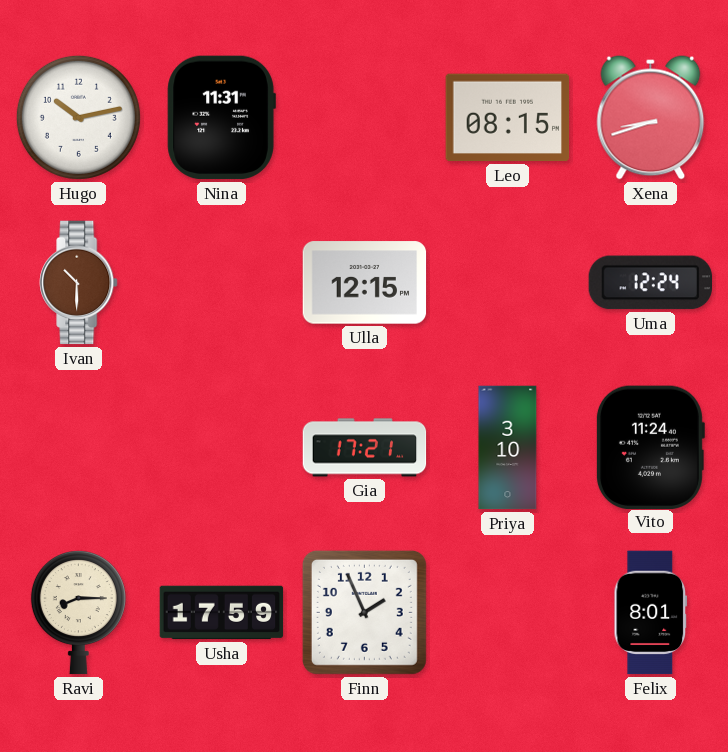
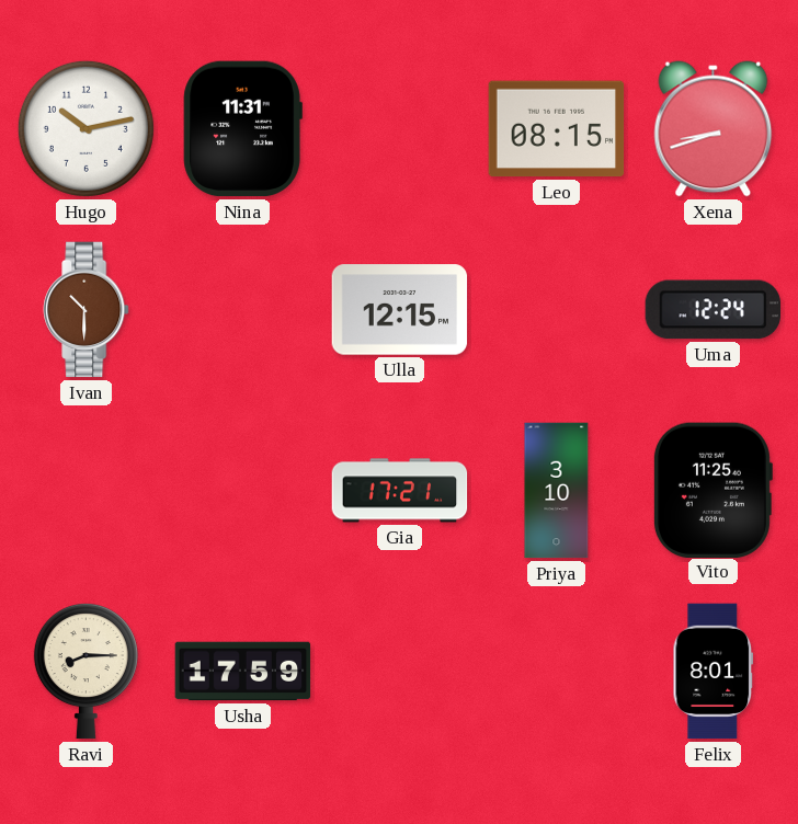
Vito: 11:24 -> 11:25
Finn: 1:56 -> none
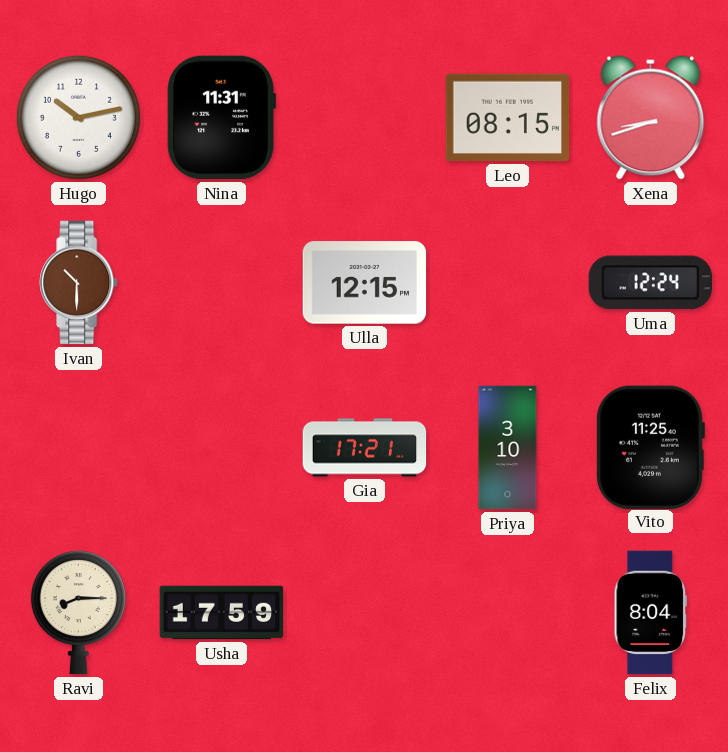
Felix: 8:01 -> 8:04
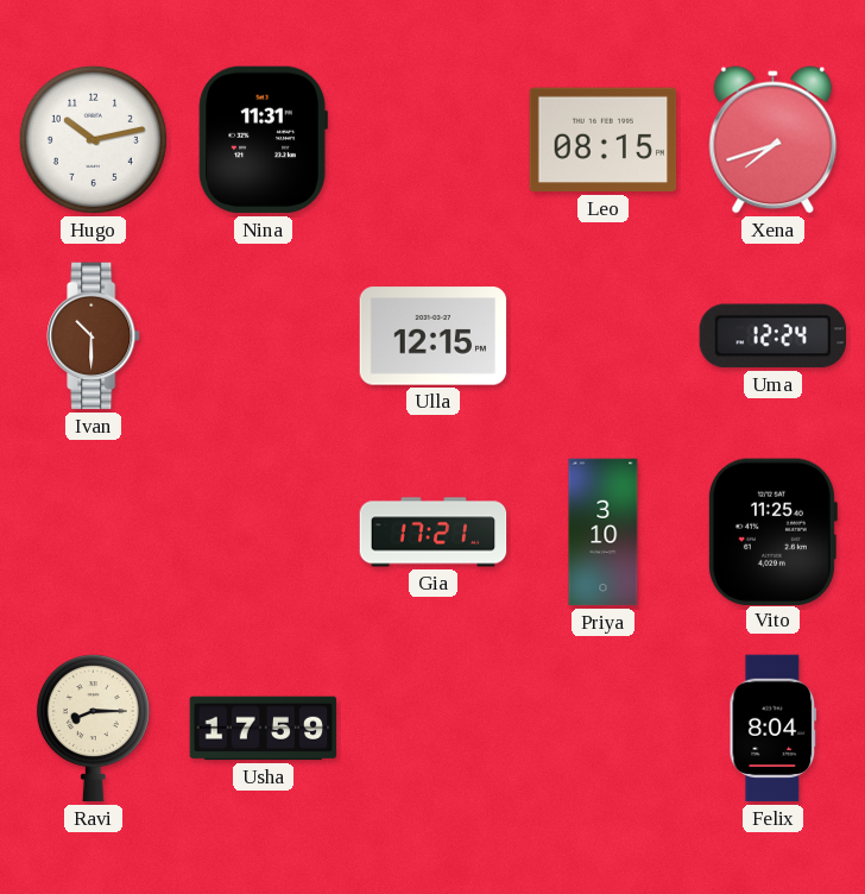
Xena: 8:42 -> 7:42
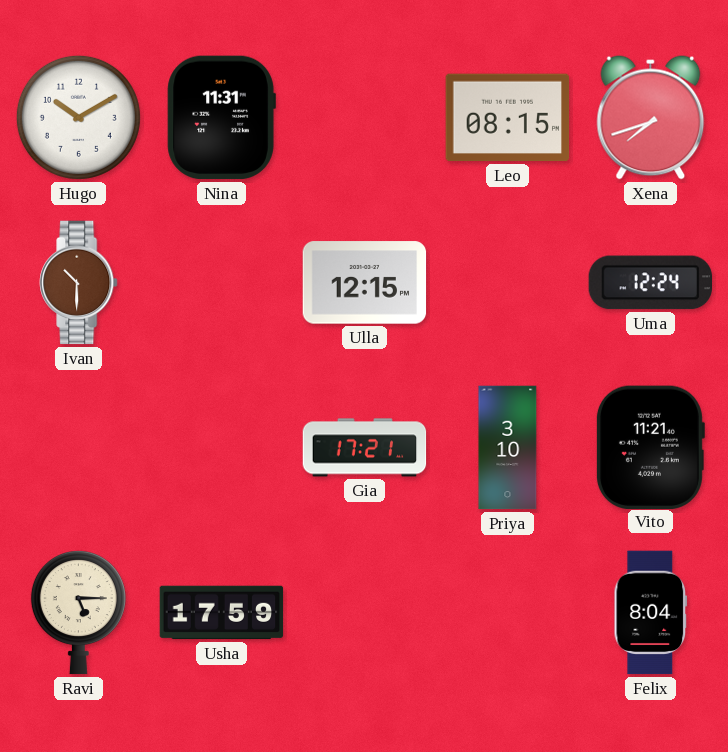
Hugo: 10:13 -> 10:10
Vito: 11:25 -> 11:21
Ravi: 8:15 -> 5:15
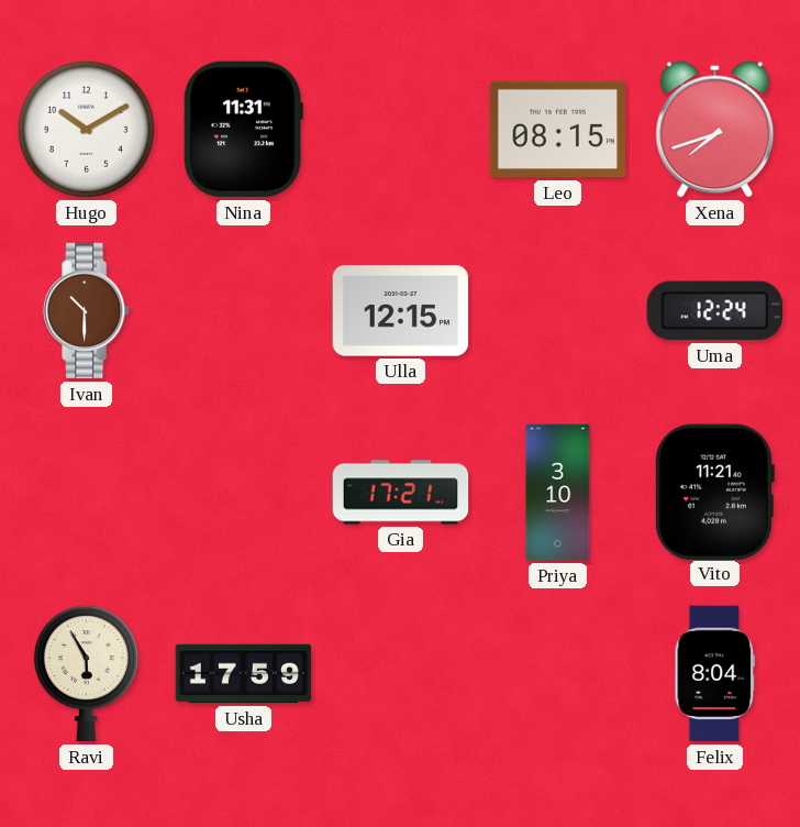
Ravi: 5:15 -> 5:55
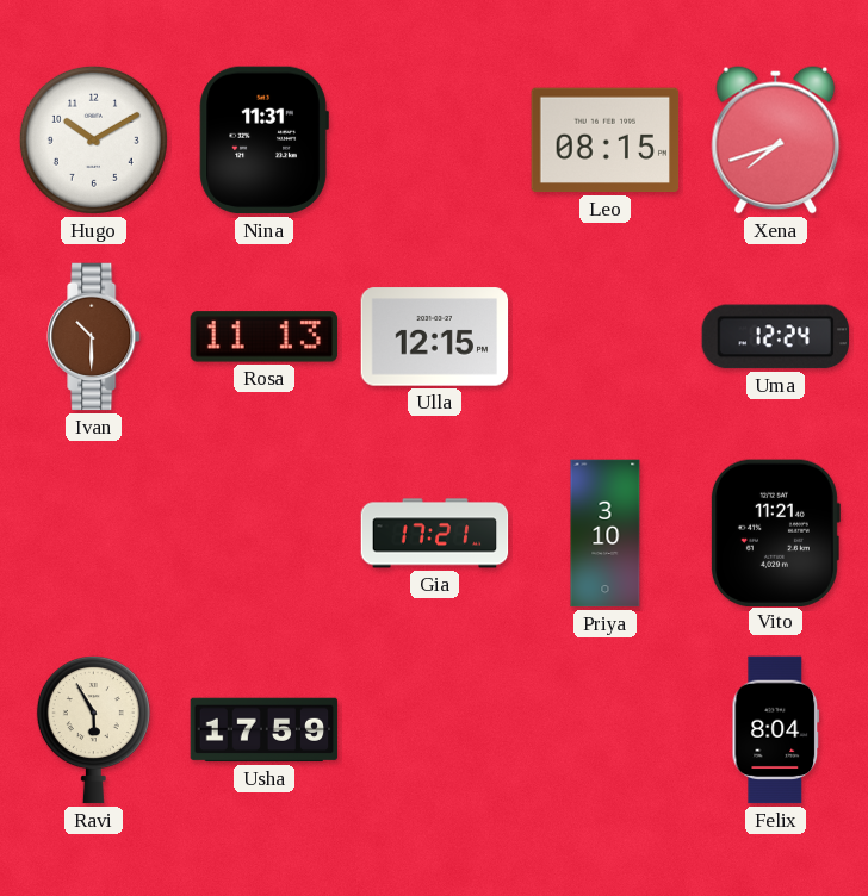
Rosa: none -> 11:13
